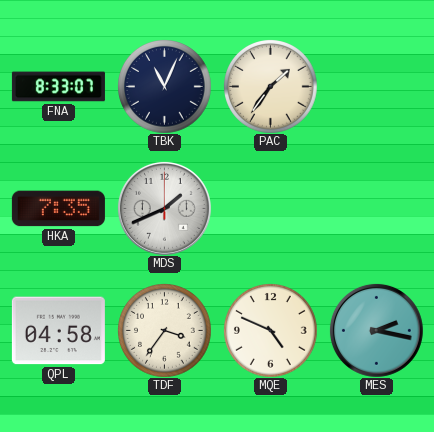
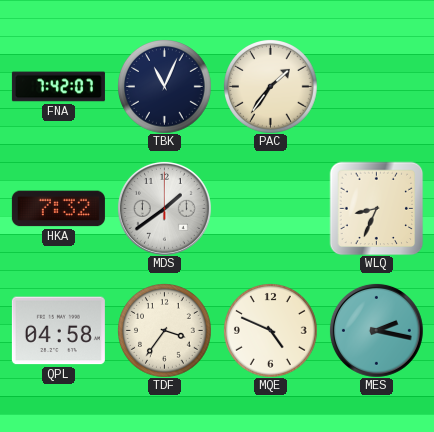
FNA: 8:33 -> 7:42
HKA: 7:35 -> 7:32
MDS: 1:41 -> 1:39
WLQ: none -> 8:34
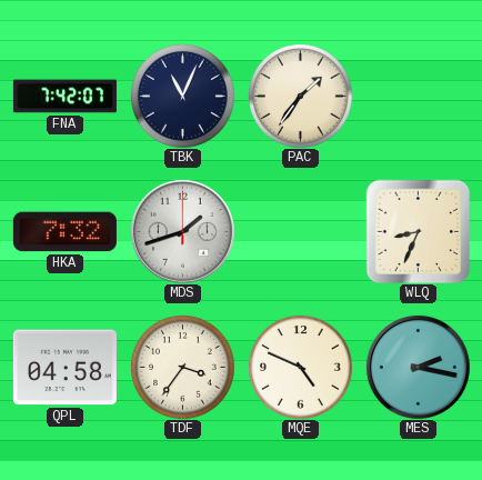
MDS: 1:39 -> 1:42
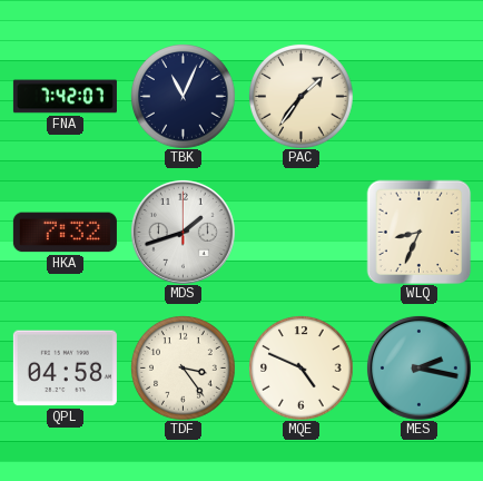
TDF: 3:36 -> 3:24
